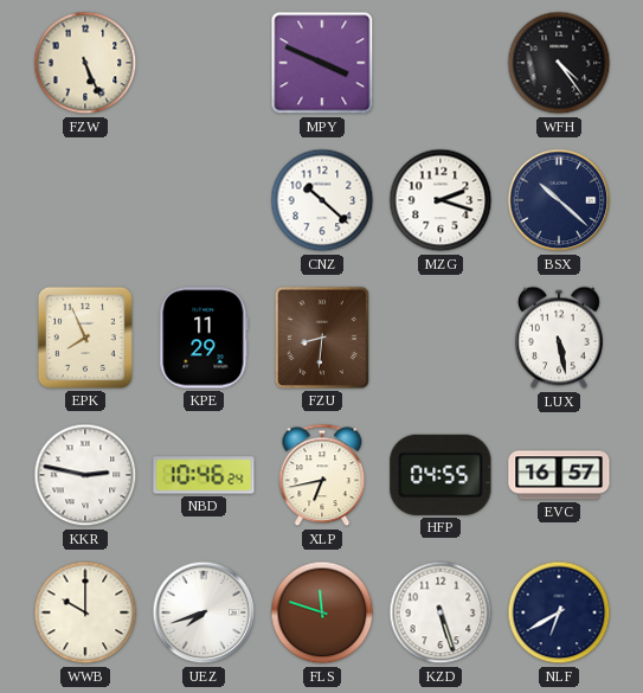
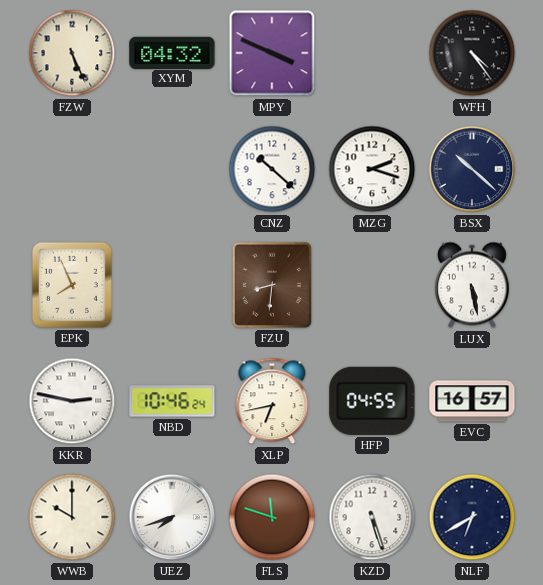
XYM: none -> 04:32
KPE: 11:29 -> none
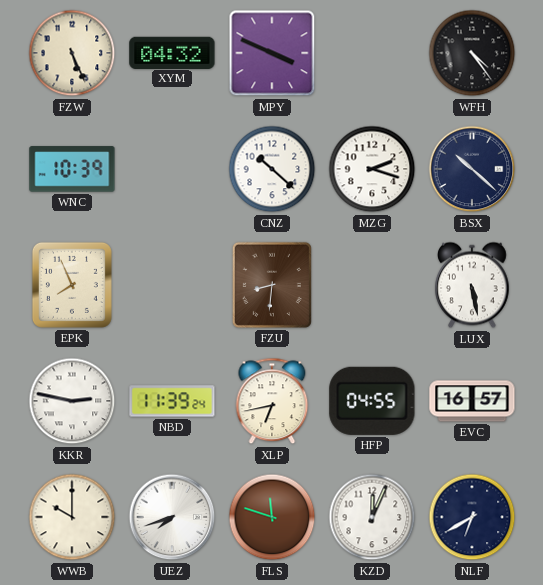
WNC: none -> 10:39
NBD: 10:46 -> 11:39
KZD: 5:27 -> 12:04
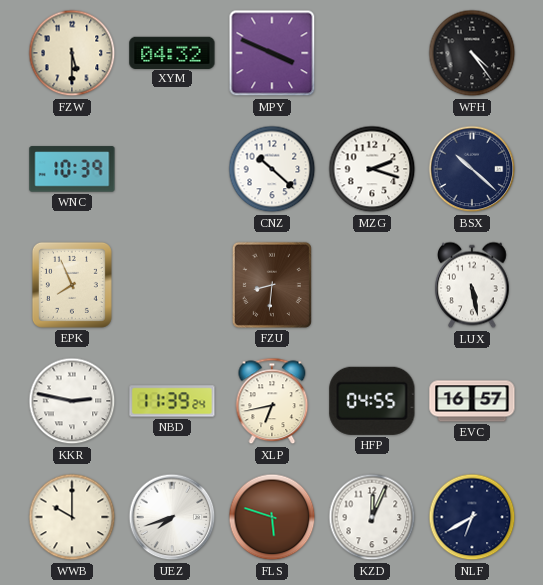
FZW: 5:26 -> 5:30
FLS: 11:48 -> 5:48
